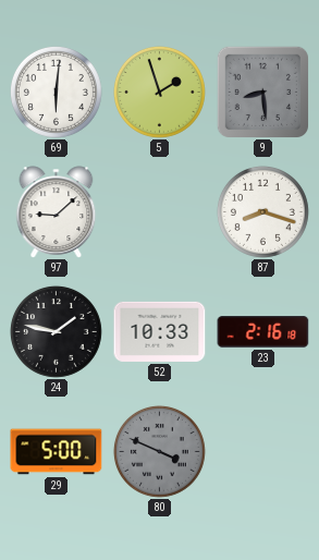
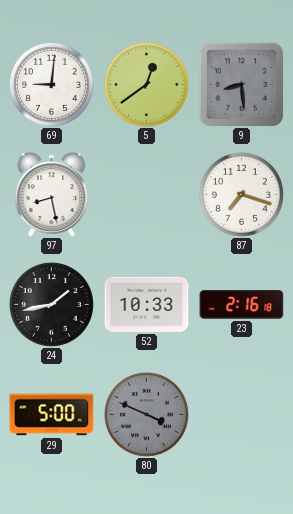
69: 6:01 -> 9:01
5: 1:57 -> 12:39
97: 9:08 -> 8:28
87: 8:18 -> 7:18
24: 1:47 -> 1:43
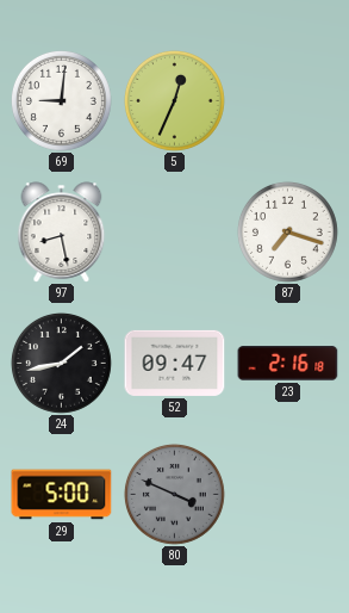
5: 12:39 -> 12:34
9: 8:29 -> none
52: 10:33 -> 09:47
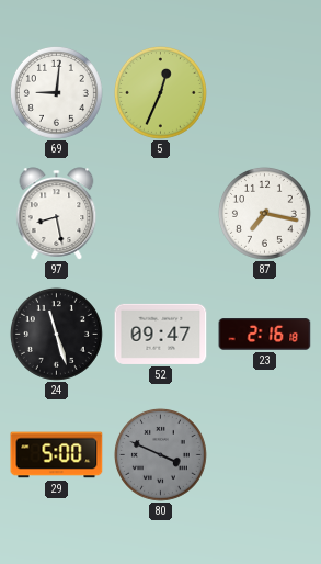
87: 7:18 -> 7:17
24: 1:43 -> 11:27
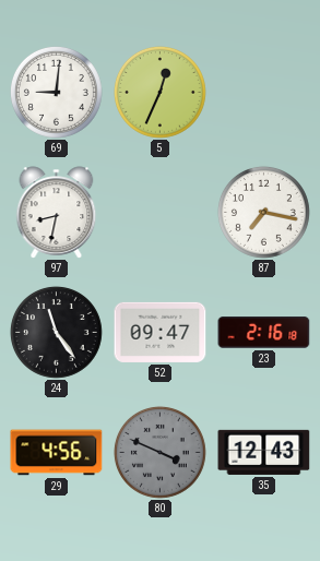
97: 8:28 -> 8:32
24: 11:27 -> 11:24
29: 5:00 -> 4:56
35: none -> 12:43
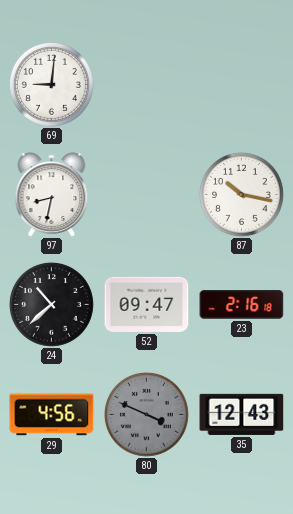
5: 12:34 -> none
87: 7:17 -> 10:17
24: 11:24 -> 10:38
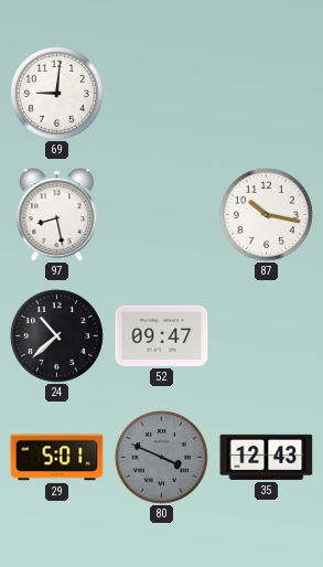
97: 8:32 -> 8:28
23: 2:16 -> none
29: 4:56 -> 5:01
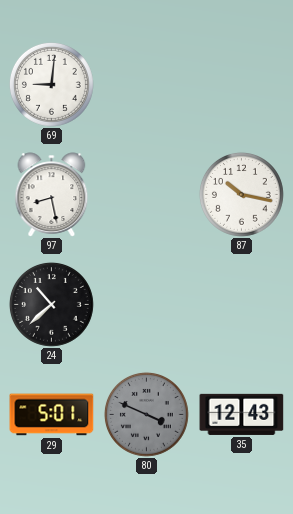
52: 09:47 -> none
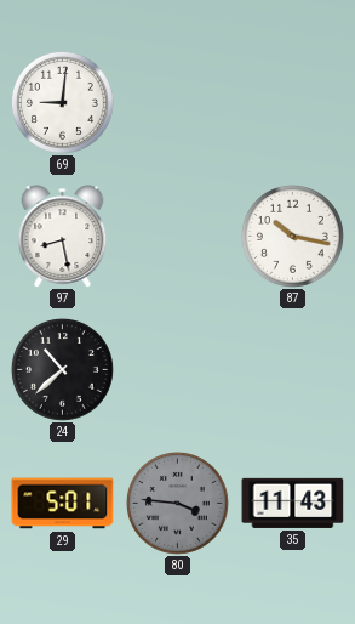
80: 3:49 -> 3:46
35: 12:43 -> 11:43
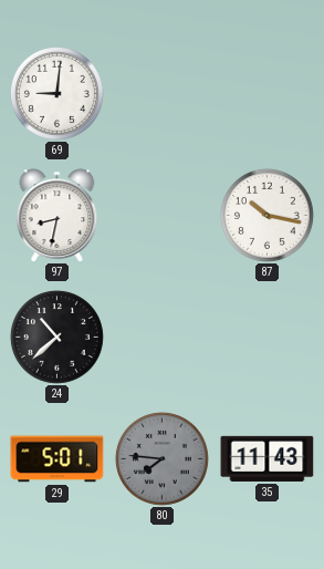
97: 8:28 -> 8:32
80: 3:46 -> 7:46
